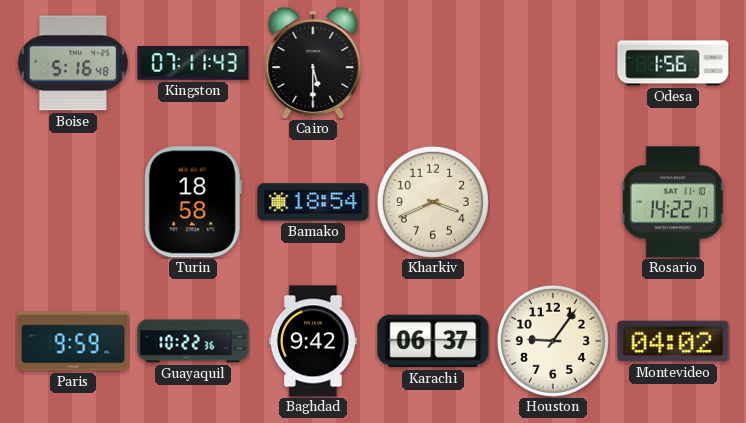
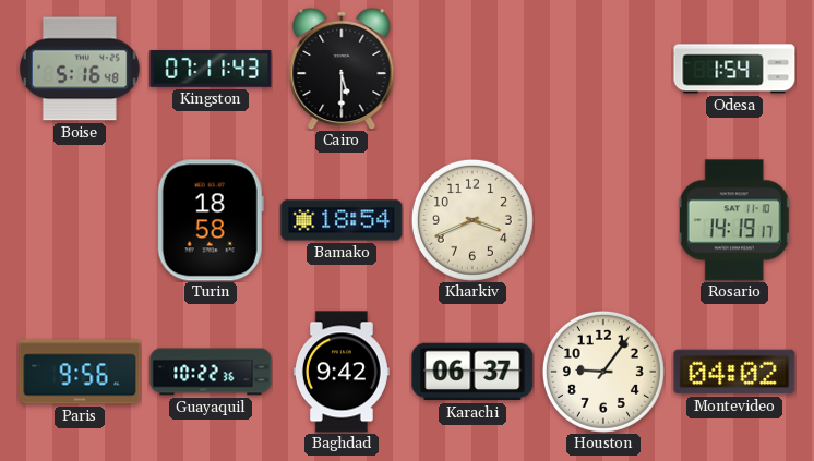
Odesa: 1:56 -> 1:54
Rosario: 14:22 -> 14:19
Paris: 9:59 -> 9:56
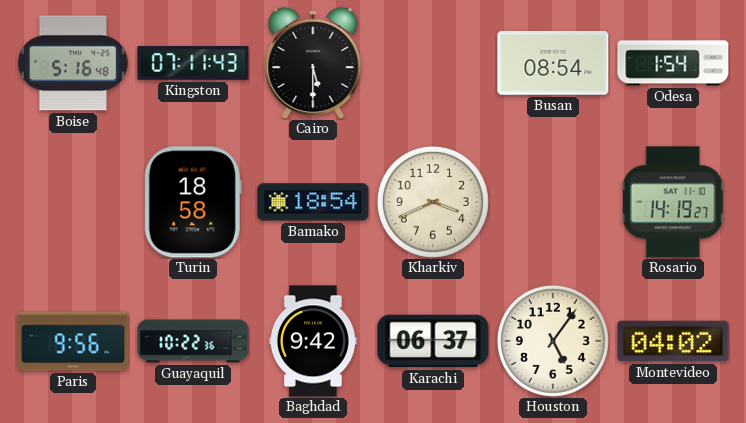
Busan: none -> 08:54
Rosario: 14:19:17 -> 14:19:27
Houston: 9:06 -> 5:06
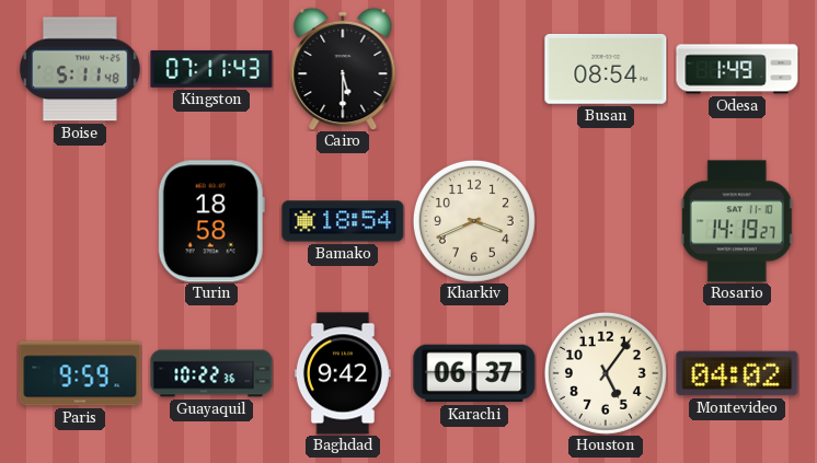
Boise: 5:16 -> 5:11
Odesa: 1:54 -> 1:49
Paris: 9:56 -> 9:59
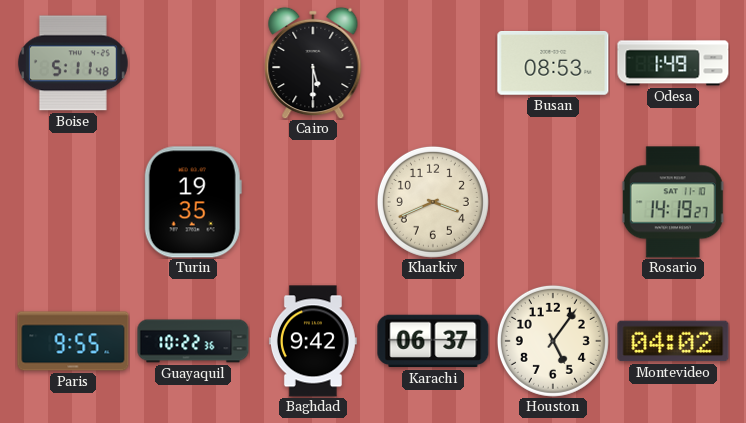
Kingston: 07:11 -> none
Busan: 08:54 -> 08:53
Turin: 18:58 -> 19:35
Bamako: 18:54 -> none
Paris: 9:59 -> 9:55
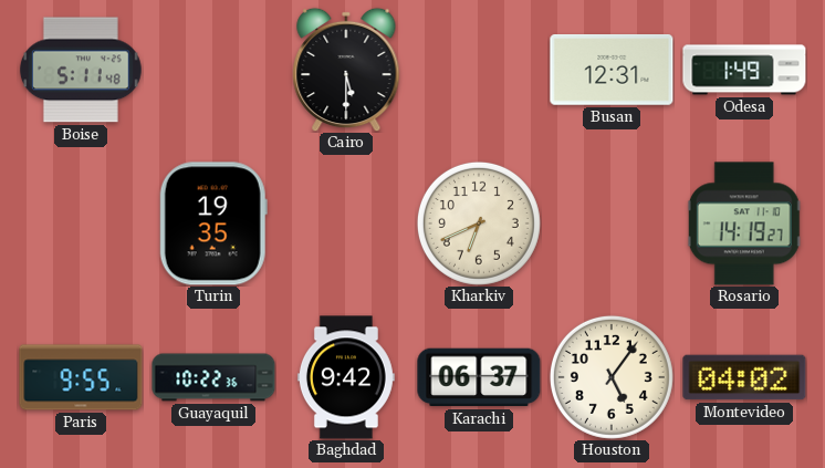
Busan: 08:53 -> 12:31
Kharkiv: 3:41 -> 6:41
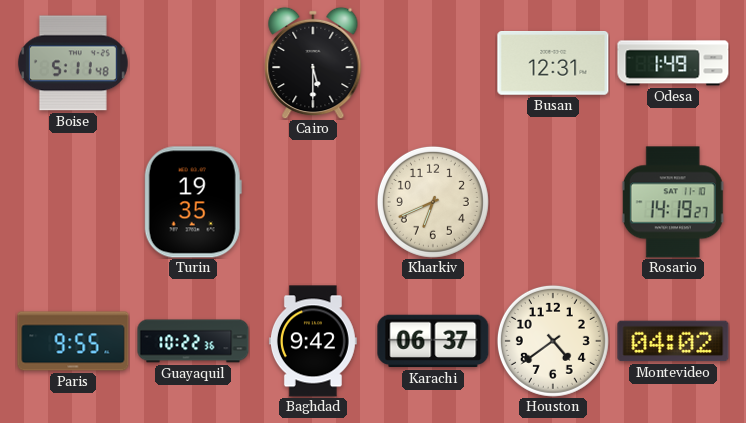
Houston: 5:06 -> 4:39
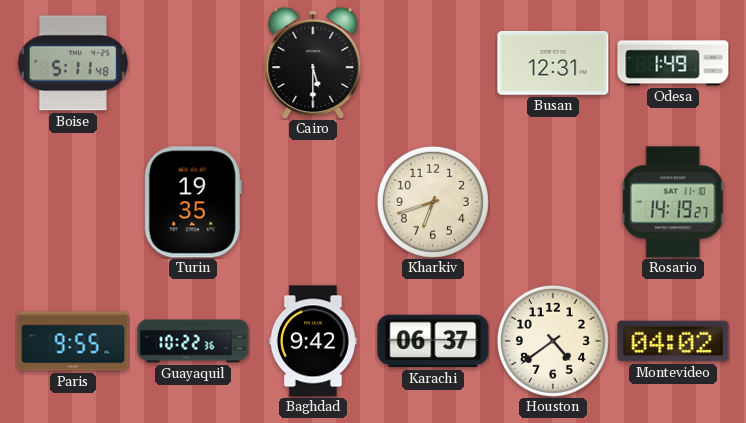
Kharkiv: 6:41 -> 6:42
